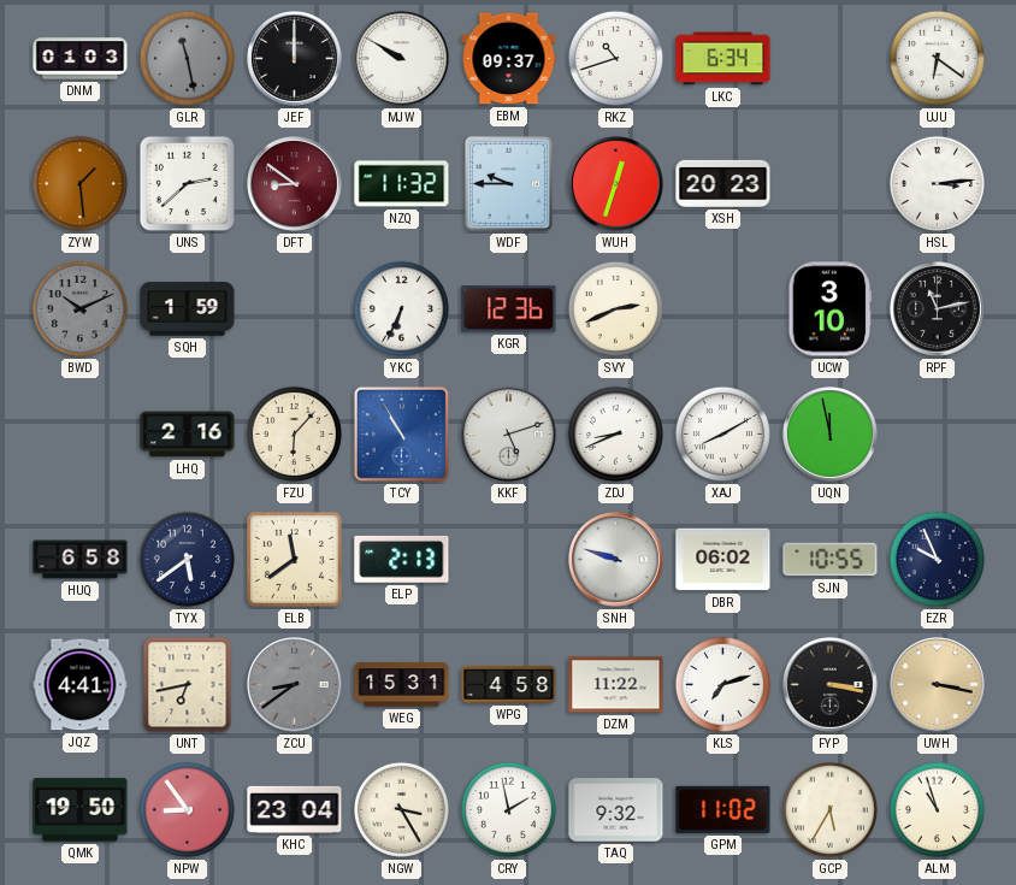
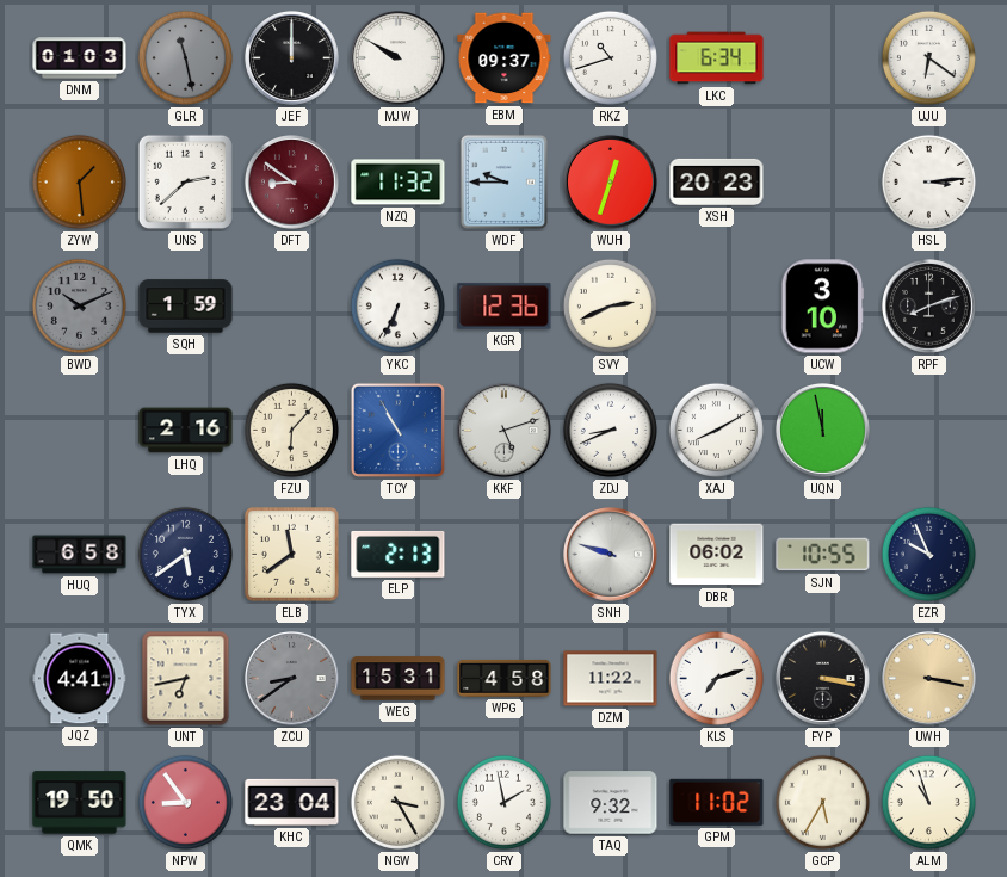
RPF: 11:13 -> 8:12
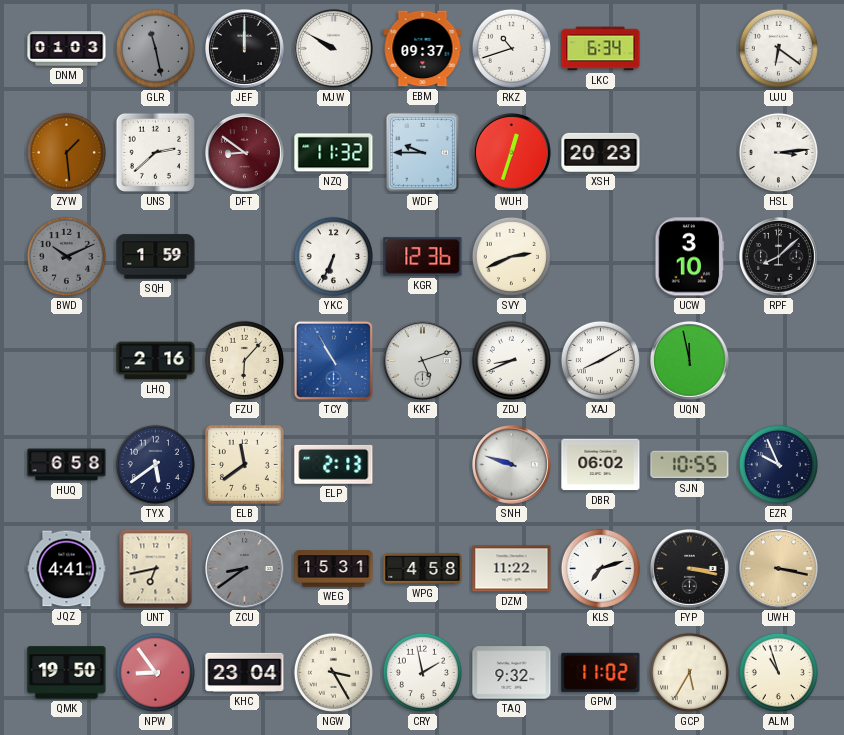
RPF: 8:12 -> 8:08
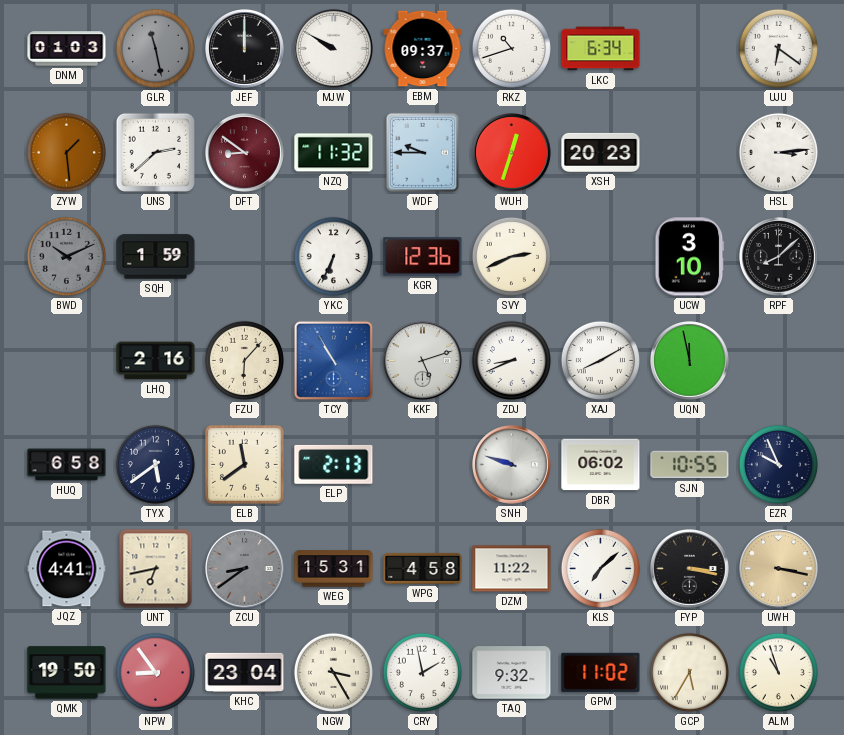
KLS: 7:12 -> 7:08
